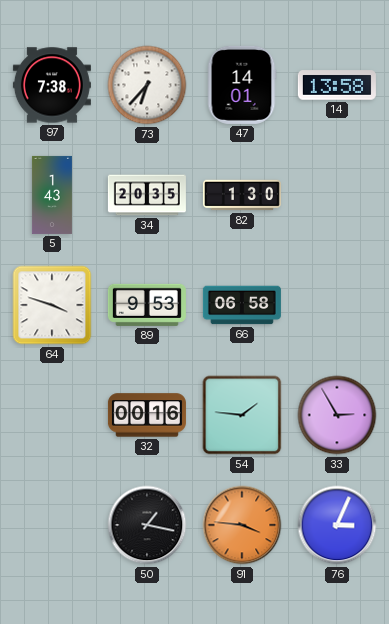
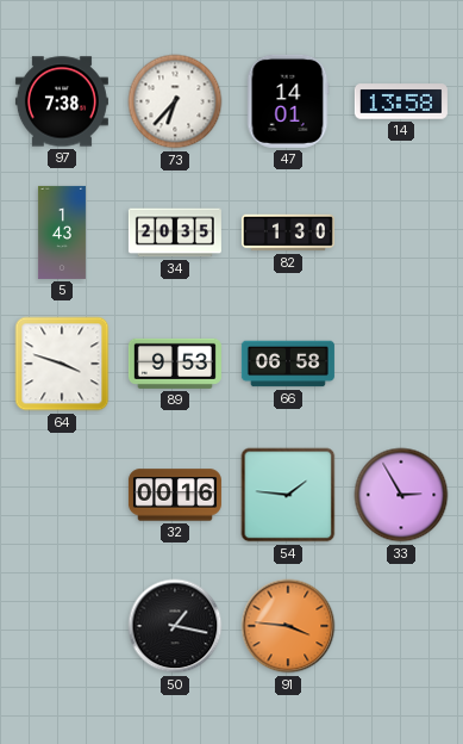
76: 3:04 -> none
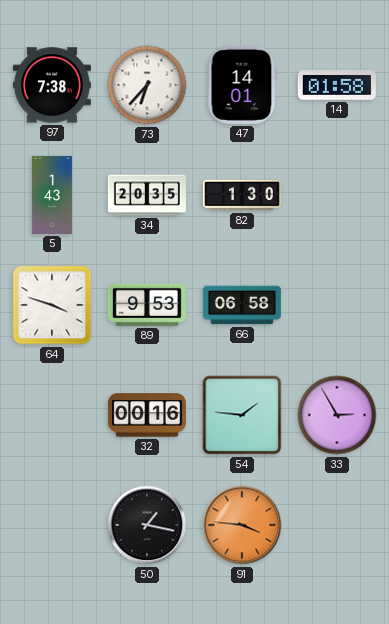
14: 13:58 -> 01:58
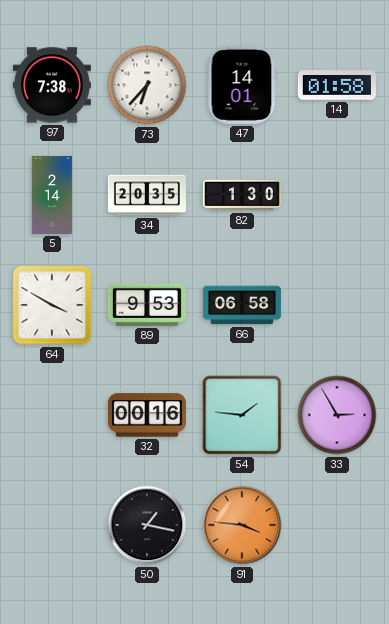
5: 1:43 -> 2:14
64: 3:48 -> 3:50
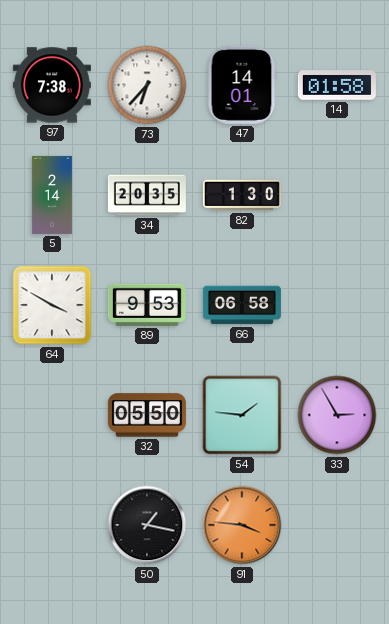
32: 00:16 -> 05:50
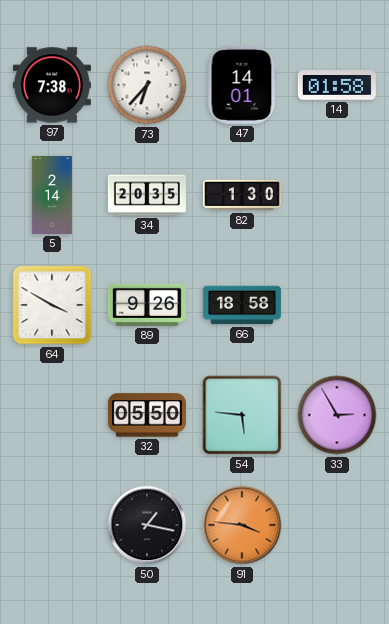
89: 9:53 -> 9:26
66: 06:58 -> 18:58
54: 1:46 -> 5:46
